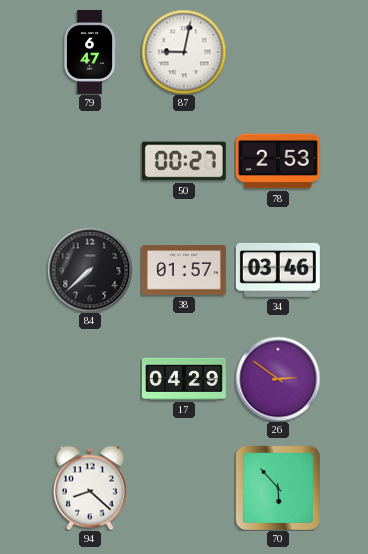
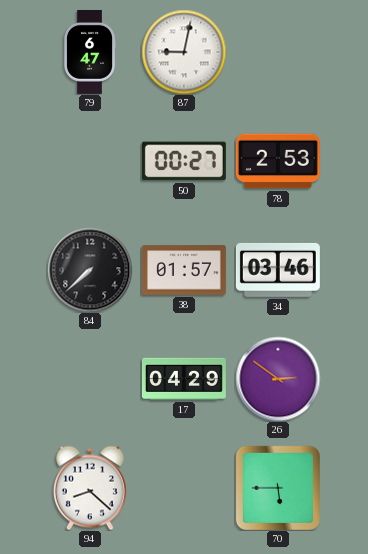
70: 5:53 -> 5:45
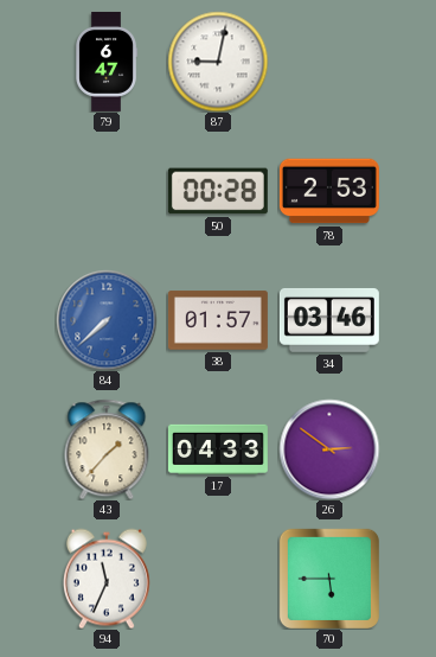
50: 00:27 -> 00:28
84 dial: black -> blue
43: none -> 1:37
17: 04:29 -> 04:33
94: 8:22 -> 11:34
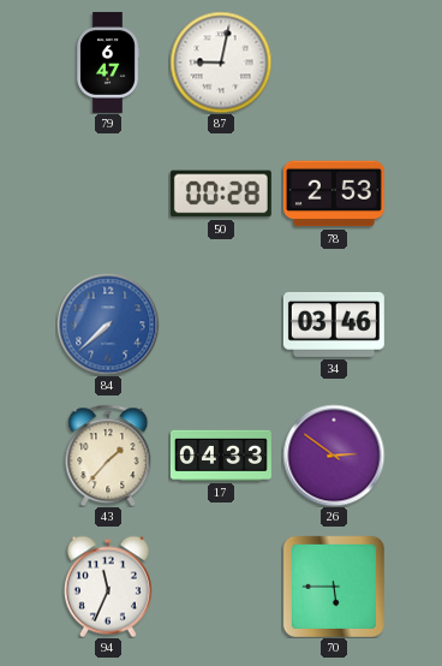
38: 01:57 -> none
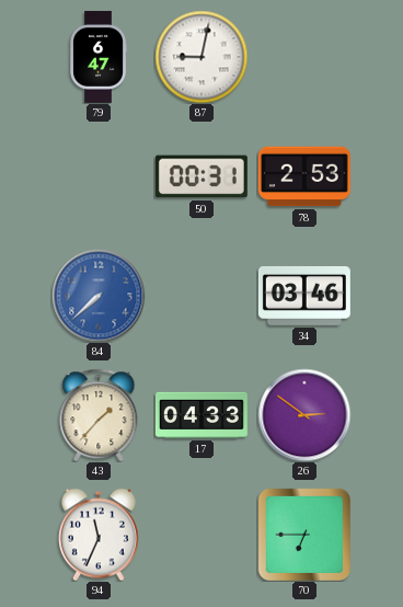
50: 00:28 -> 00:31
70: 5:45 -> 6:45
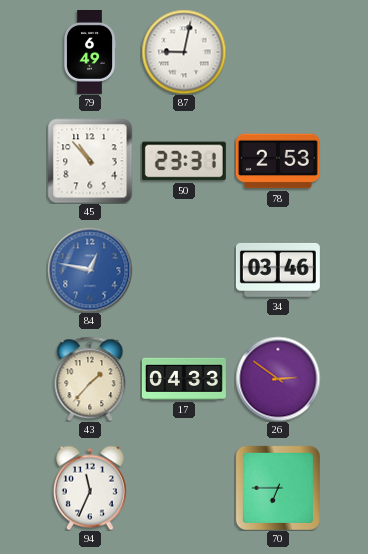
79: 6:47 -> 6:49
45: none -> 10:53
50: 00:31 -> 23:31
84: 7:38 -> 12:47
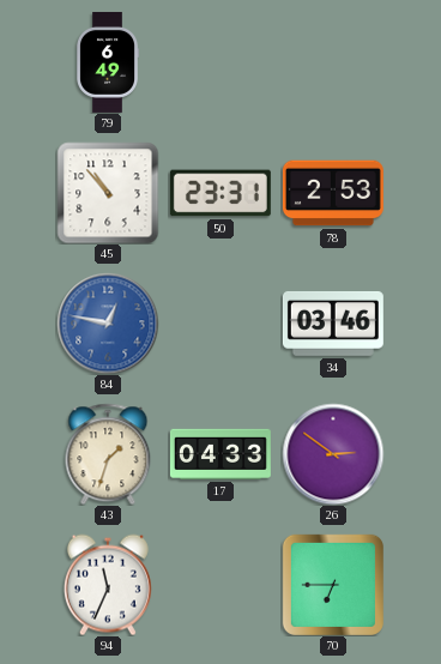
87: 9:02 -> none
43: 1:37 -> 1:33
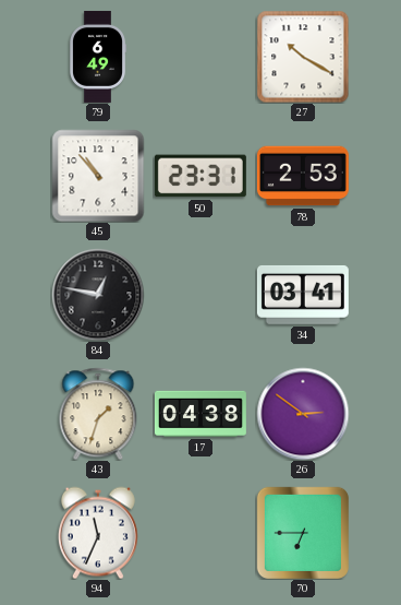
27: none -> 10:20
84 dial: blue -> black
34: 03:46 -> 03:41
17: 04:33 -> 04:38
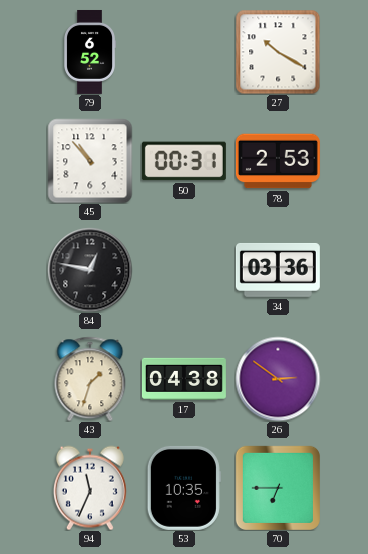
79: 6:49 -> 6:52
50: 23:31 -> 00:31
34: 03:41 -> 03:36
53: none -> 10:35
